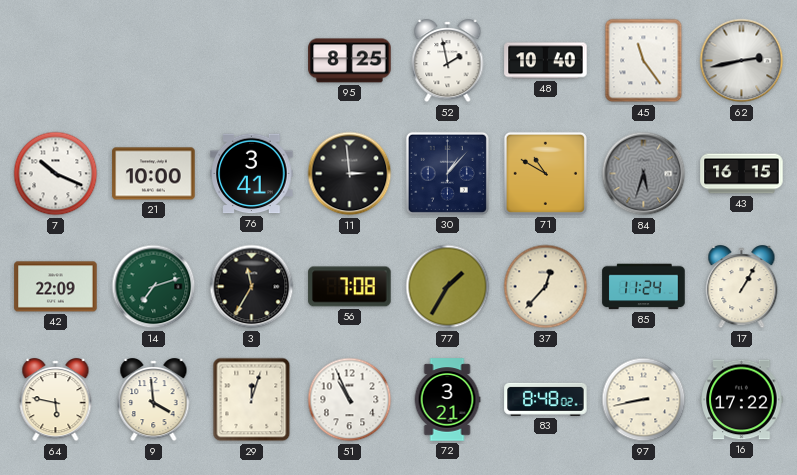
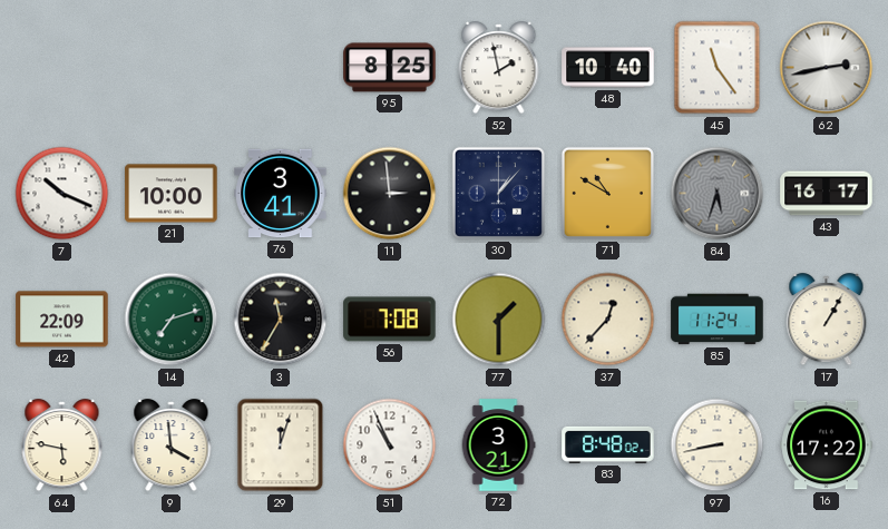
43: 16:15 -> 16:17
77: 1:35 -> 1:30
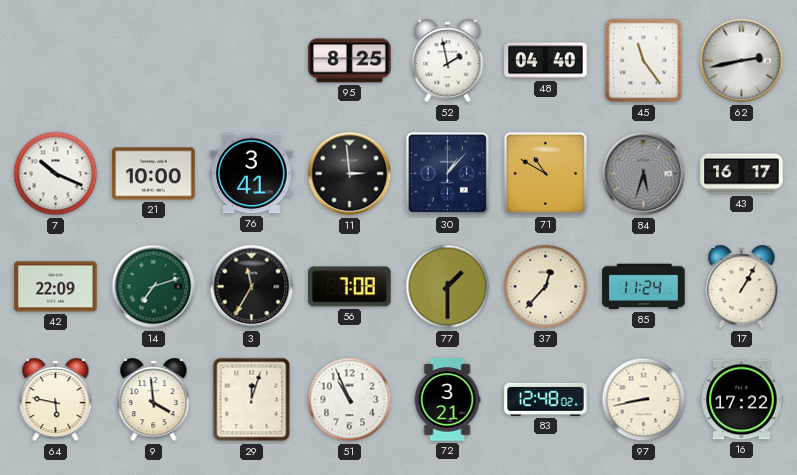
48: 10:40 -> 04:40
83: 8:48 -> 12:48
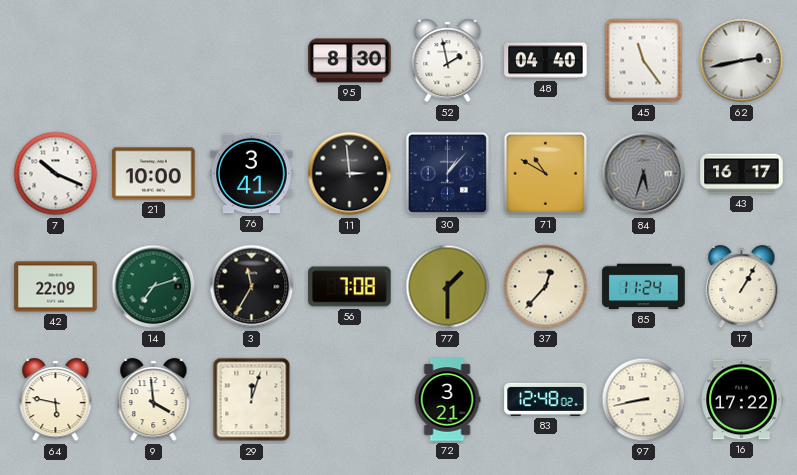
95: 8:25 -> 8:30
51: 10:56 -> none
